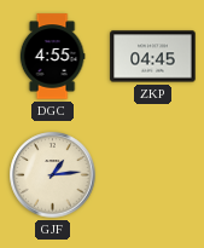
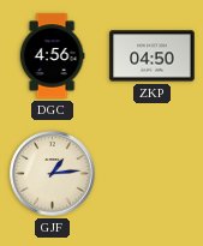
DGC: 4:55 -> 4:56
ZKP: 04:45 -> 04:50
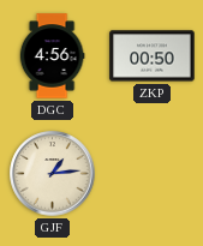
ZKP: 04:50 -> 00:50
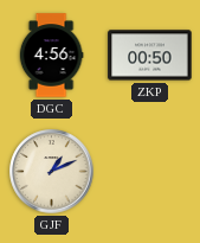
GJF: 1:14 -> 1:11
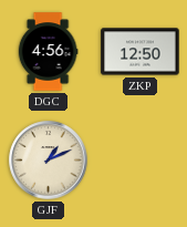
ZKP: 00:50 -> 12:50
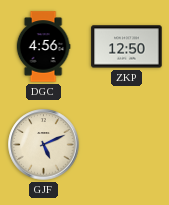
GJF: 1:11 -> 5:11
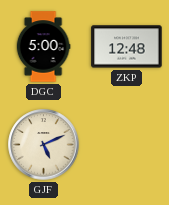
DGC: 4:56 -> 5:00
ZKP: 12:50 -> 12:48
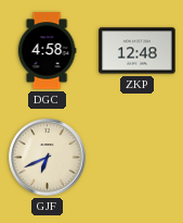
DGC: 5:00 -> 4:58
GJF: 5:11 -> 6:41
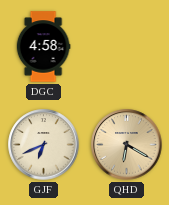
ZKP: 12:48 -> none
QHD: none -> 6:20
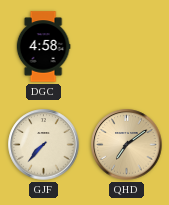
GJF: 6:41 -> 7:37
QHD: 6:20 -> 7:09
